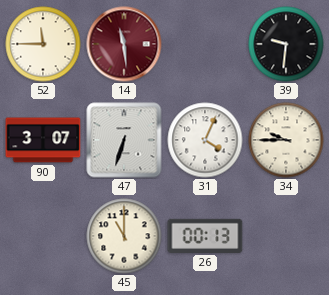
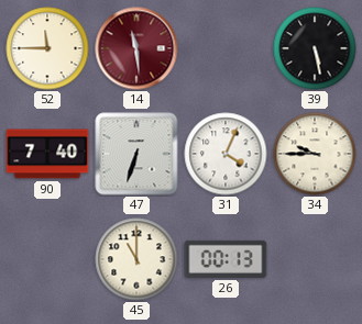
39: 9:31 -> 5:28
90: 3:07 -> 7:40
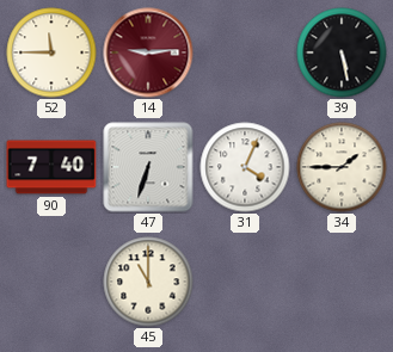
14: 11:29 -> 9:14
34: 9:45 -> 1:45
26: 00:13 -> none
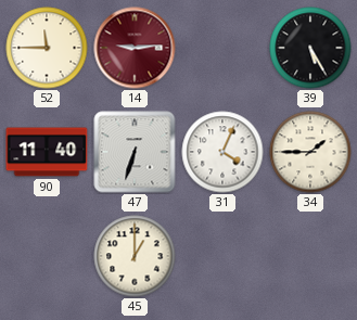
39: 5:28 -> 5:25
90: 7:40 -> 11:40
45: 11:00 -> 1:00
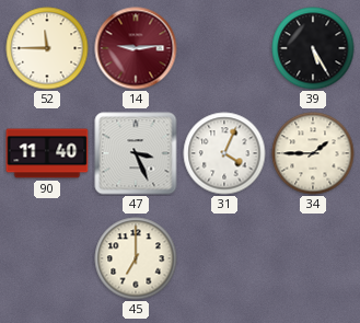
47: 6:33 -> 3:26
45: 1:00 -> 7:00
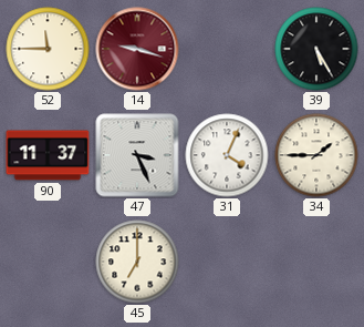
14: 9:14 -> 9:18
90: 11:40 -> 11:37
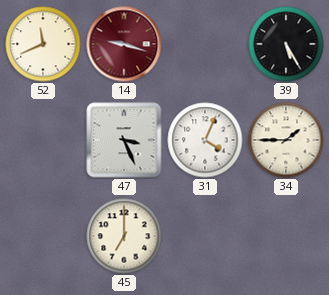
52: 11:45 -> 11:41
90: 11:37 -> none
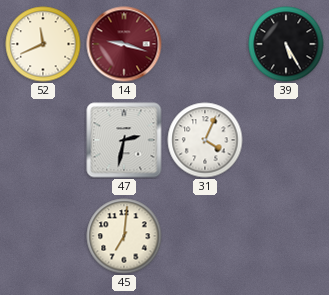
47: 3:26 -> 2:32
34: 1:45 -> none
45: 7:00 -> 7:01
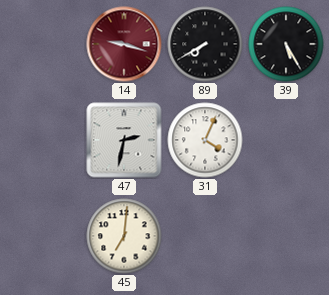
52: 11:41 -> none
89: none -> 7:40
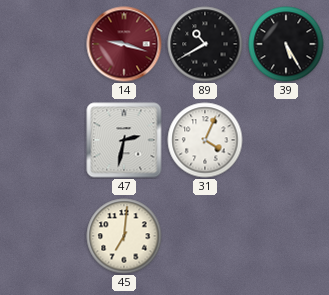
89: 7:40 -> 10:40
